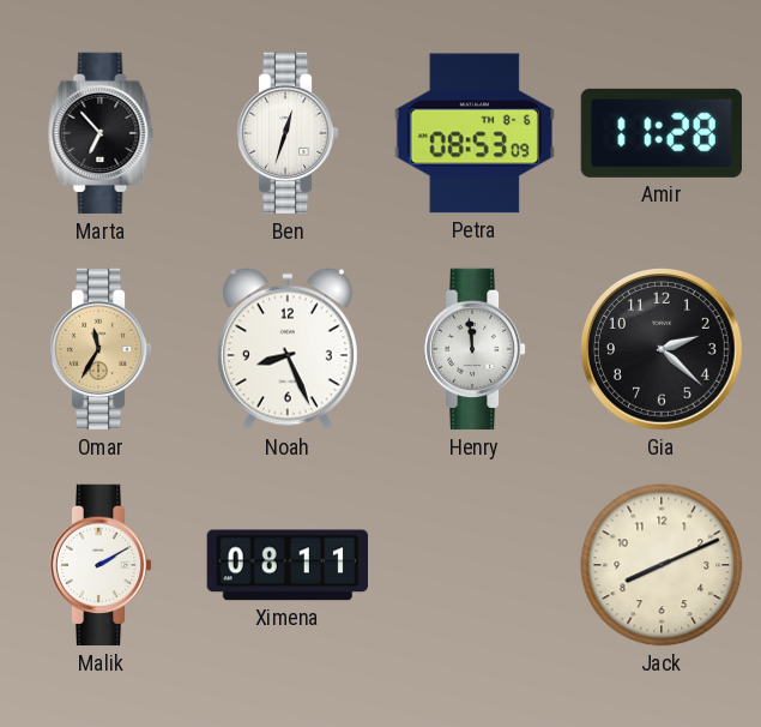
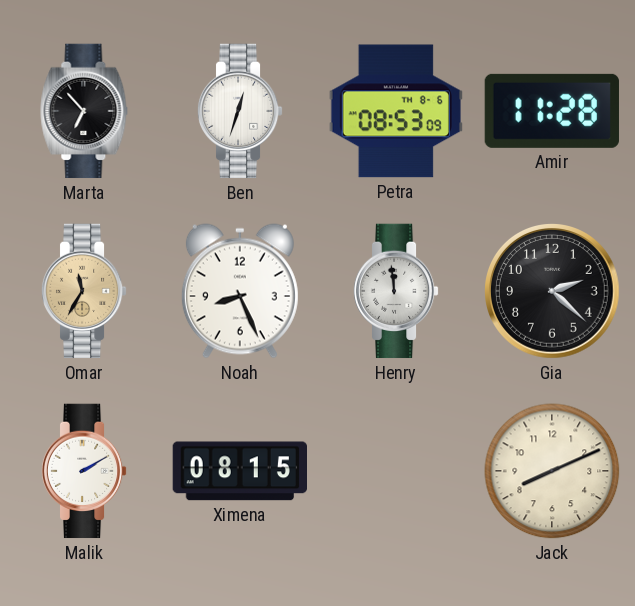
Ximena: 08:11 -> 08:15
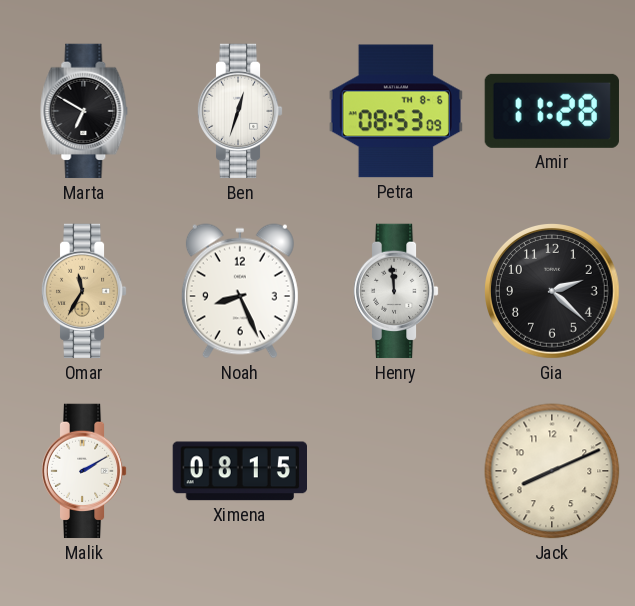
Marta: 6:53 -> 6:50
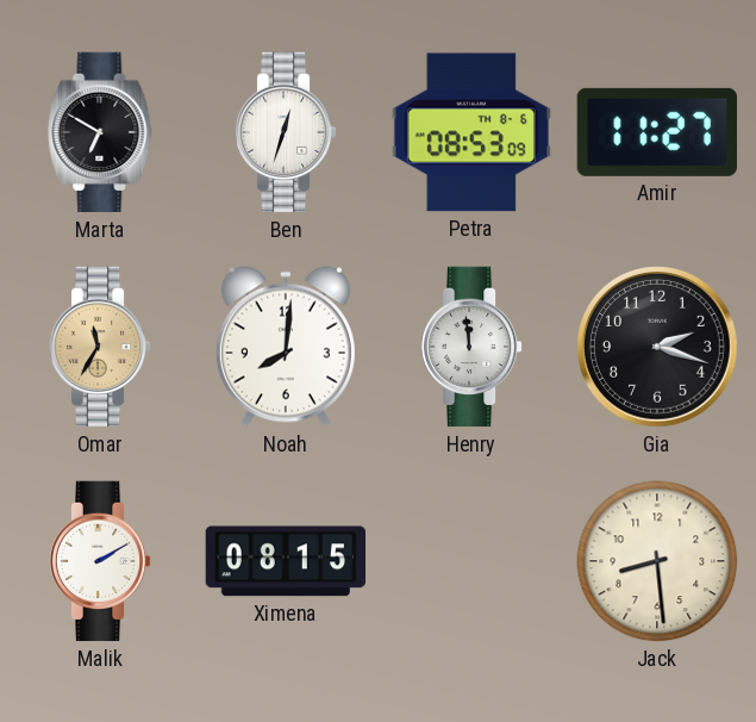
Amir: 11:28 -> 11:27
Noah: 8:26 -> 8:01
Gia: 2:22 -> 2:18
Jack: 8:11 -> 8:29
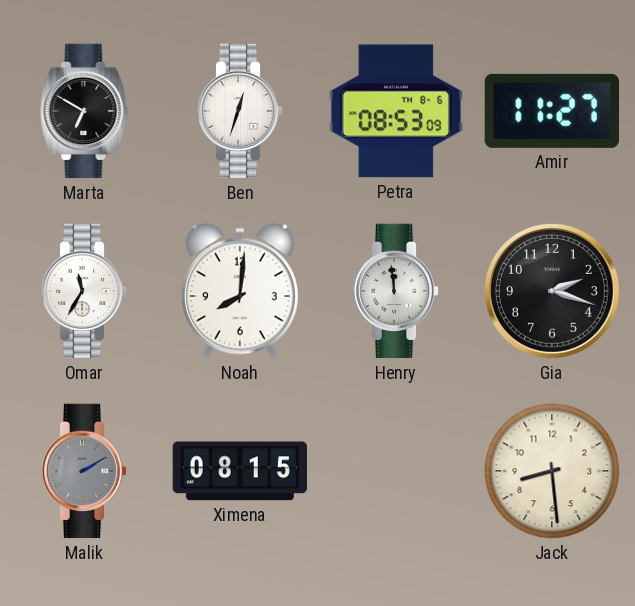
Omar dial: champagne -> white
Malik dial: white -> grey
